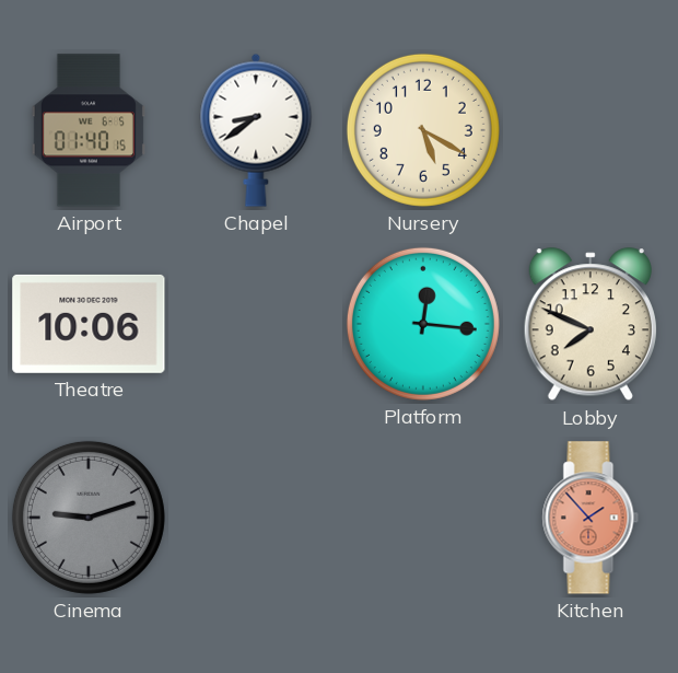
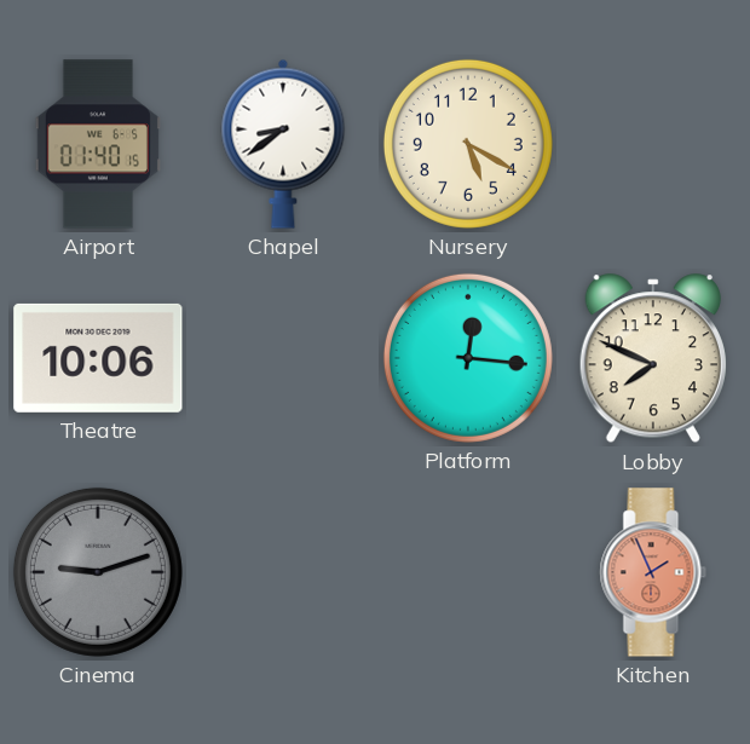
Kitchen: 1:53 -> 1:56
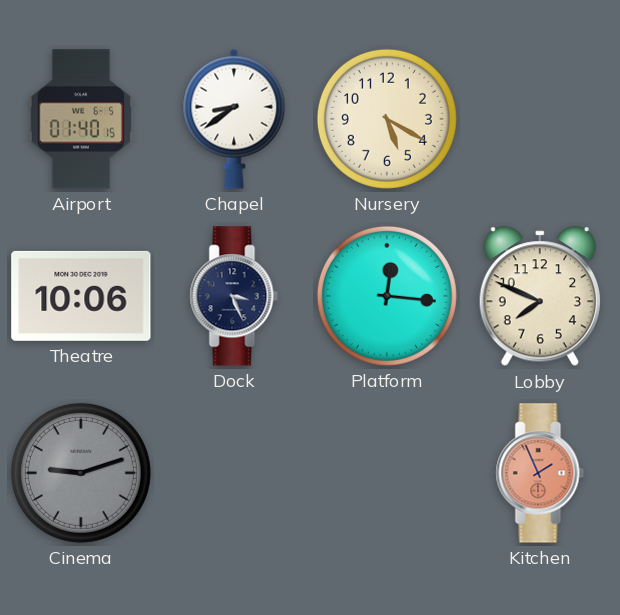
Dock: none -> 3:26
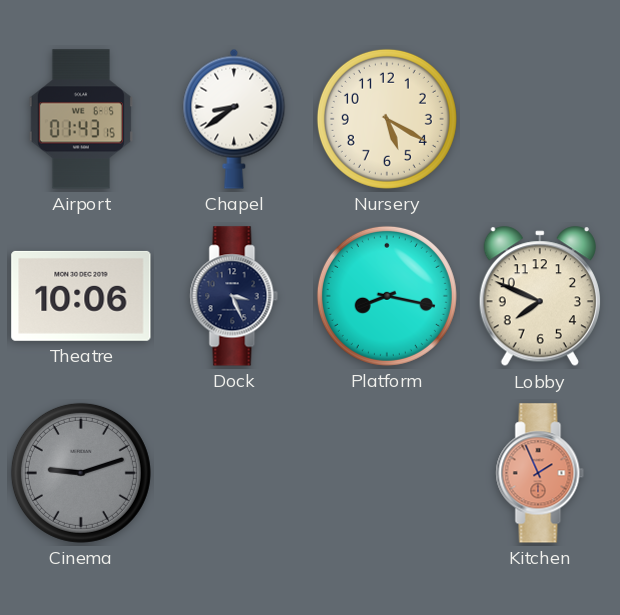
Airport: 01:40 -> 01:43
Platform: 12:16 -> 8:17
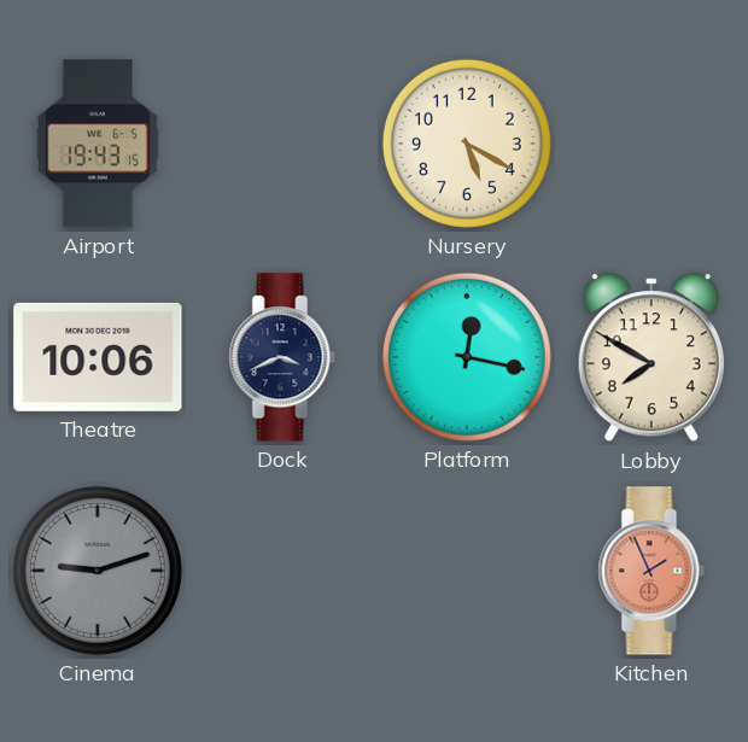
Airport: 01:43 -> 19:43
Chapel: 8:39 -> none
Dock: 3:26 -> 3:41
Platform: 8:17 -> 12:17
Lobby: 7:49 -> 7:50
